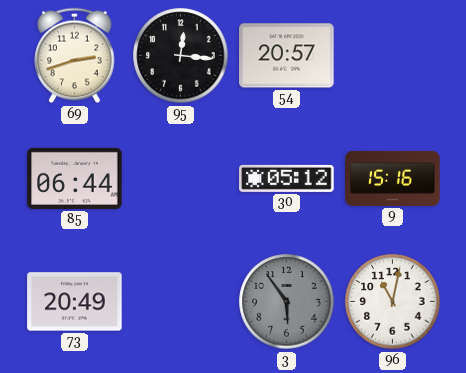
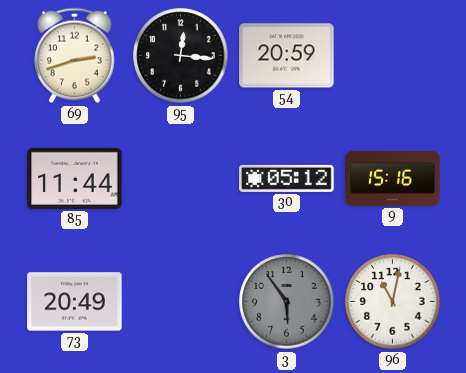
54: 20:57 -> 20:59
85: 06:44 -> 11:44
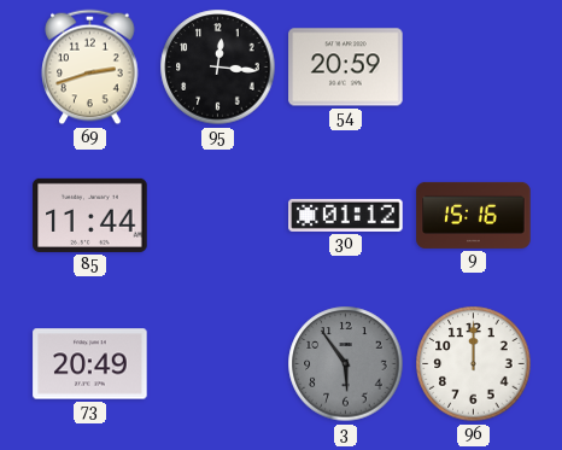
30: 05:12 -> 01:12
96: 11:02 -> 12:00
